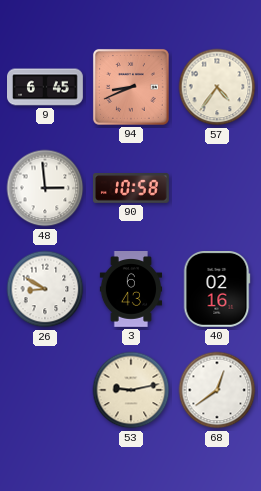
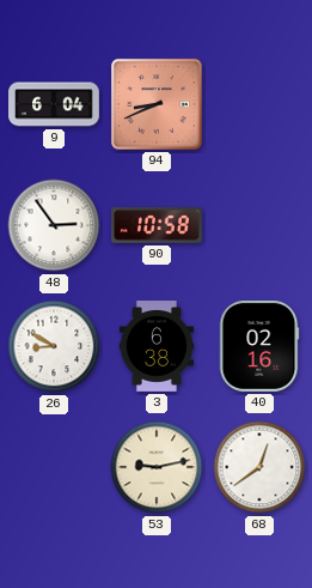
9: 6:45 -> 6:04
57: 4:36 -> none
48: 2:59 -> 2:54
3: 6:43 -> 6:38
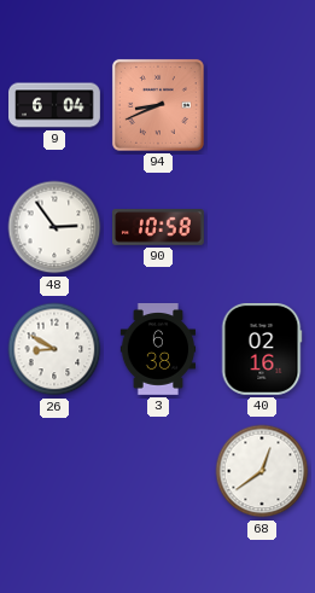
53: 9:13 -> none
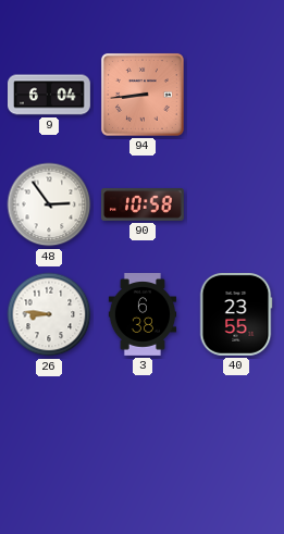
94: 8:41 -> 8:44
26: 8:50 -> 8:46
40: 02:16 -> 23:55
68: 12:39 -> none
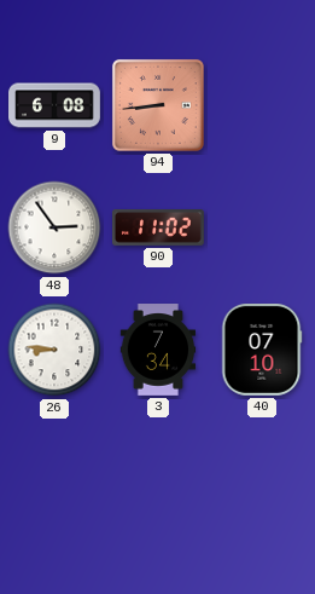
9: 6:04 -> 6:08
90: 10:58 -> 11:02
3: 6:38 -> 7:34
40: 23:55 -> 07:10
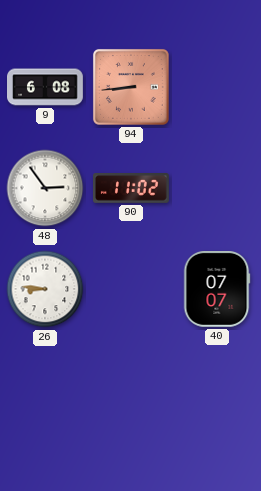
3: 7:34 -> none
40: 07:10 -> 07:07
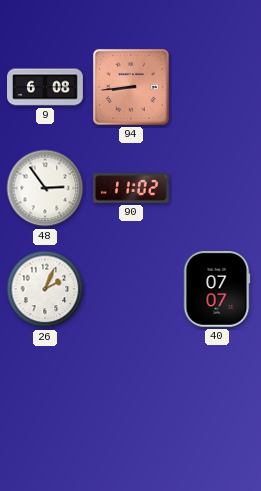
26: 8:46 -> 2:04
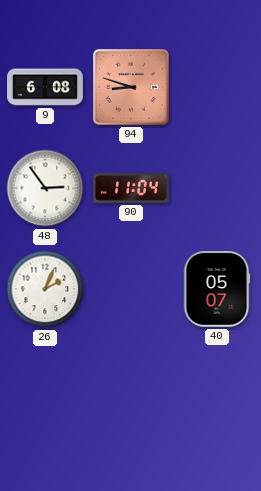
94: 8:44 -> 8:48
90: 11:02 -> 11:04
40: 07:07 -> 05:07
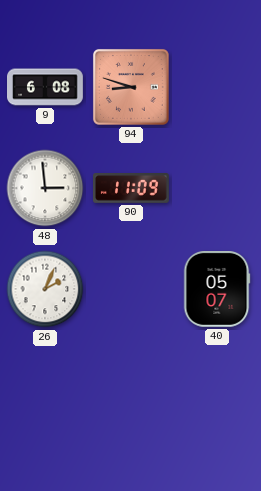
48: 2:54 -> 2:59
90: 11:04 -> 11:09
